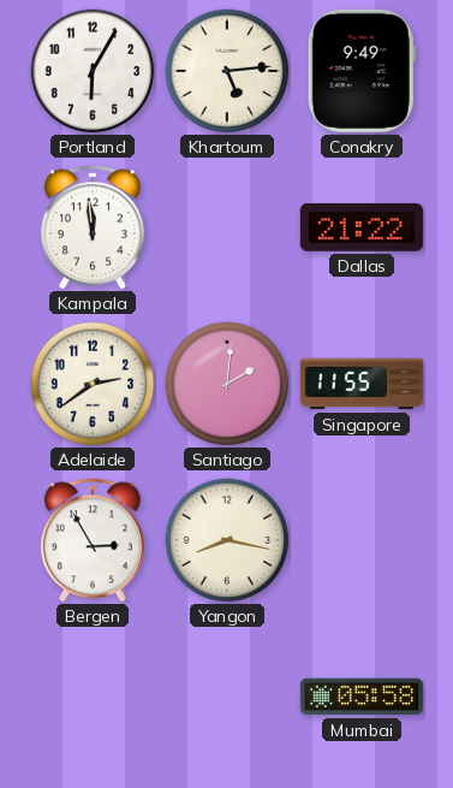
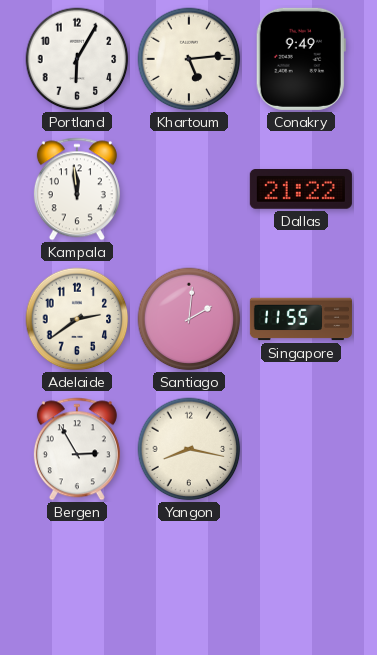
Mumbai: 05:58 -> none
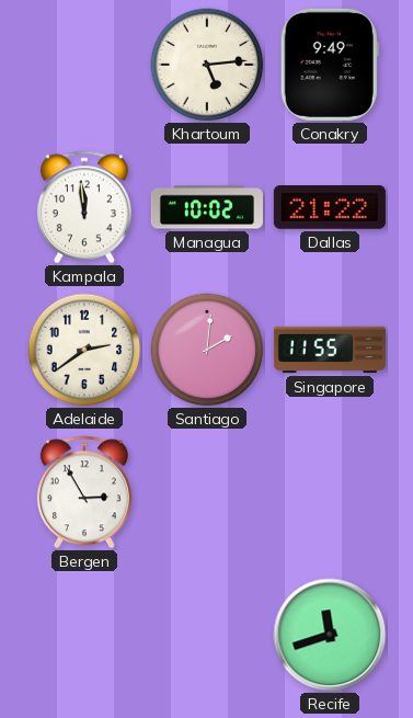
Portland: 6:05 -> none
Managua: none -> 10:02
Yangon: 8:17 -> none
Recife: none -> 11:42
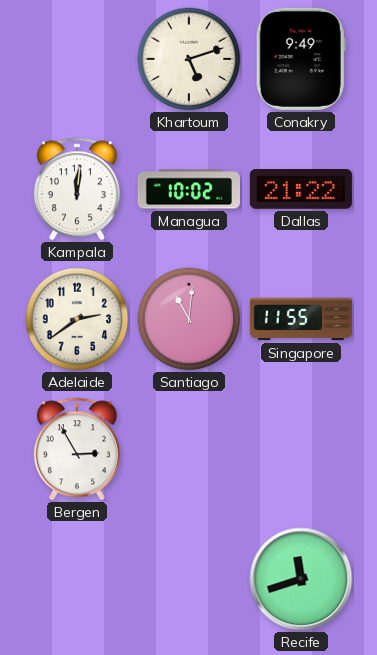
Khartoum: 5:14 -> 5:12
Kampala: 11:59 -> 12:01
Santiago: 2:01 -> 11:01
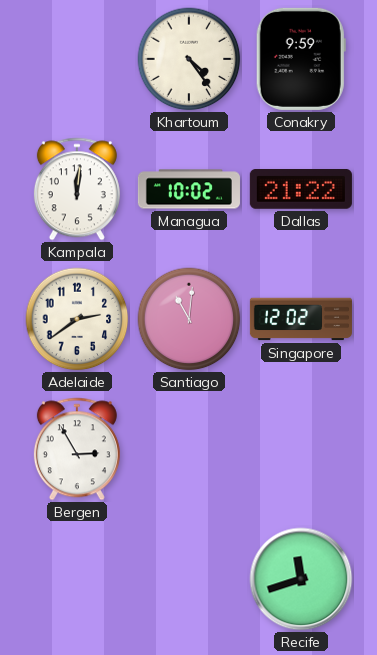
Khartoum: 5:12 -> 4:24
Conakry: 9:49 -> 9:59
Singapore: 11:55 -> 12:02
